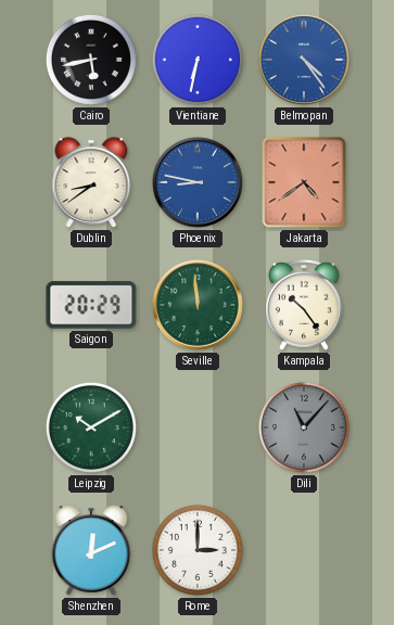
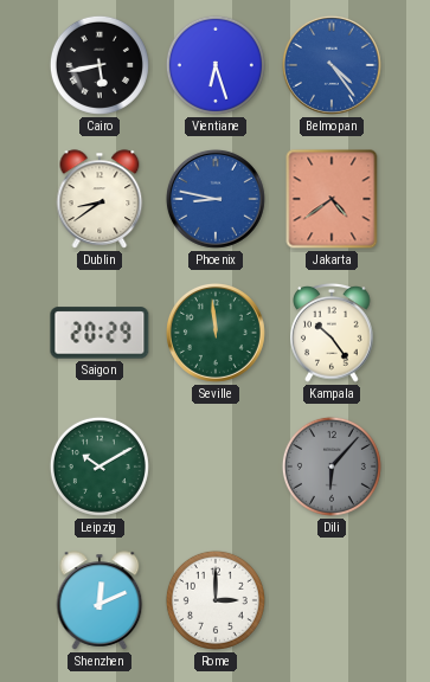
Vientiane: 6:32 -> 6:27
Dili: 11:07 -> 6:07
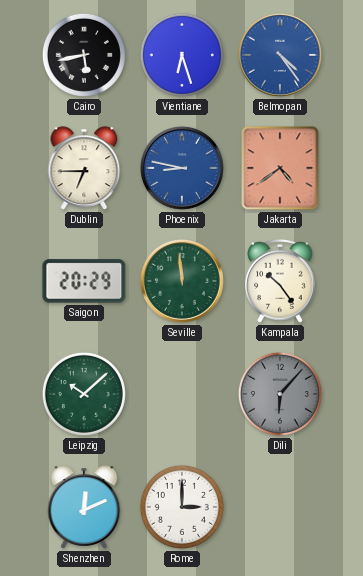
Dublin: 8:39 -> 6:45
Leipzig: 10:10 -> 10:08
